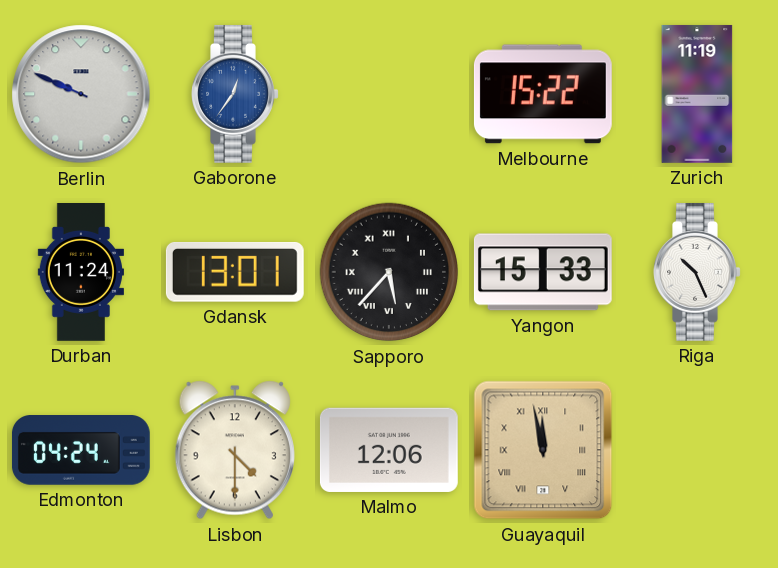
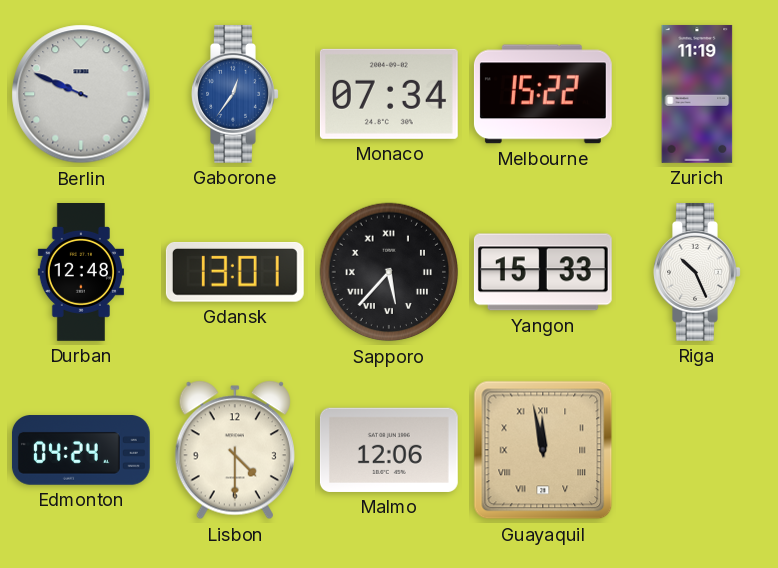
Monaco: none -> 07:34
Durban: 11:24 -> 12:48
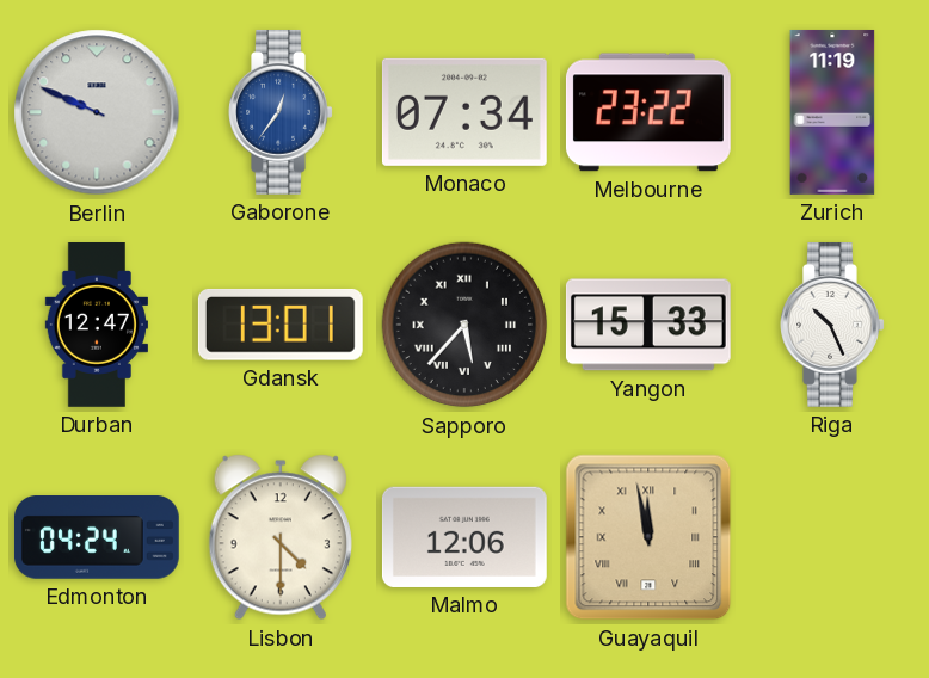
Melbourne: 15:22 -> 23:22
Durban: 12:48 -> 12:47
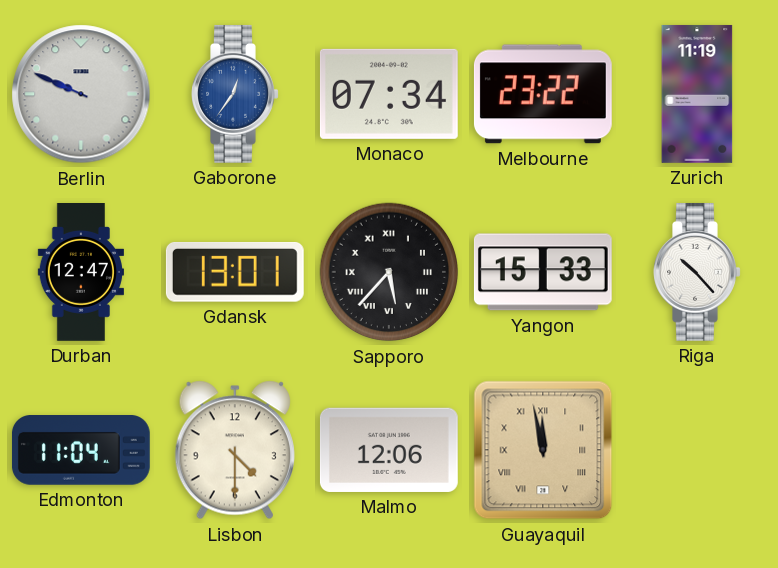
Riga: 10:26 -> 10:23
Edmonton: 04:24 -> 11:04
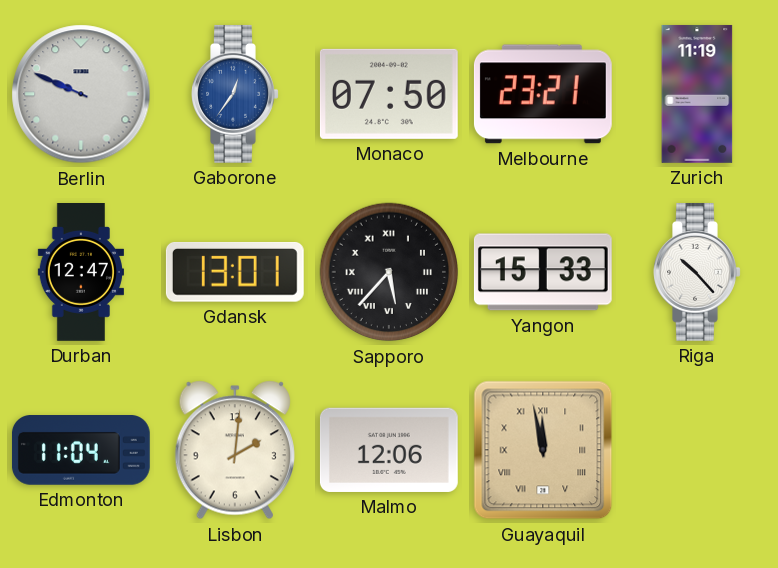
Monaco: 07:34 -> 07:50
Melbourne: 23:22 -> 23:21
Lisbon: 4:30 -> 2:01
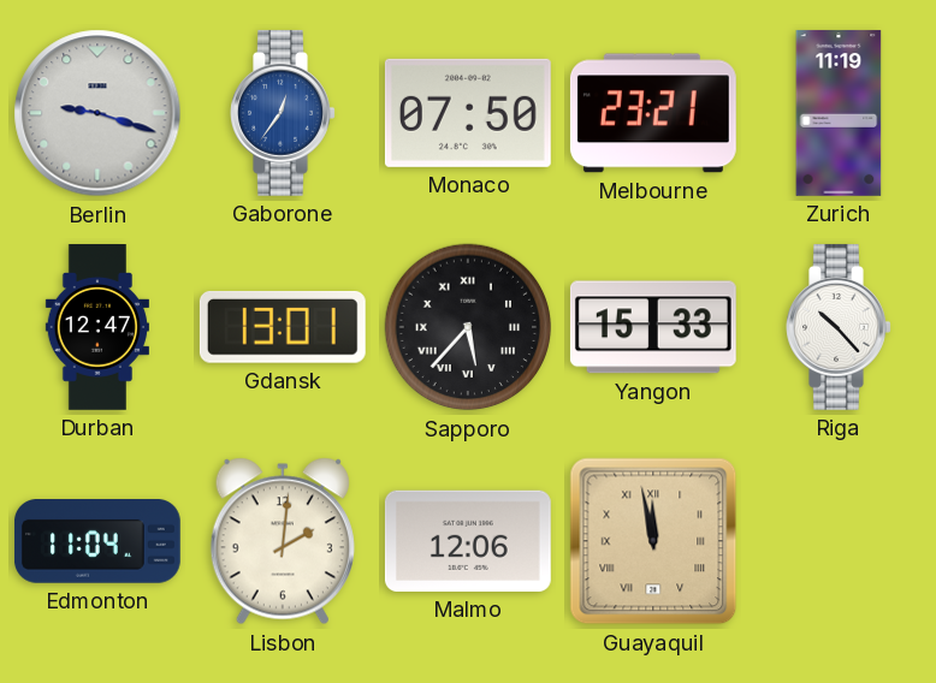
Berlin: 9:49 -> 9:18
